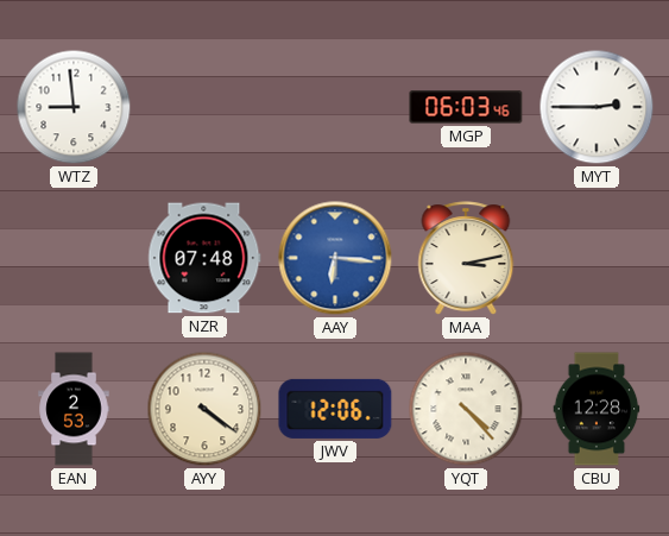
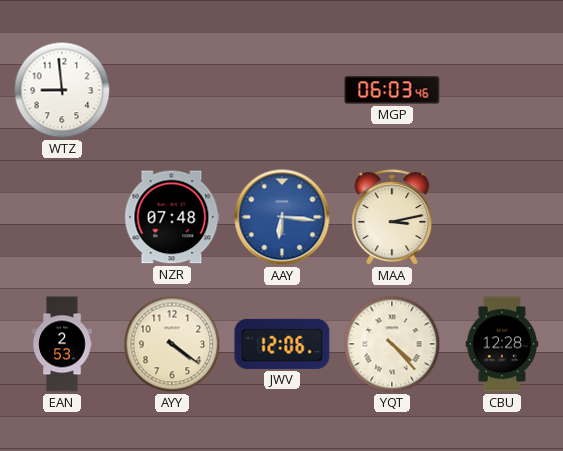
MYT: 2:45 -> none
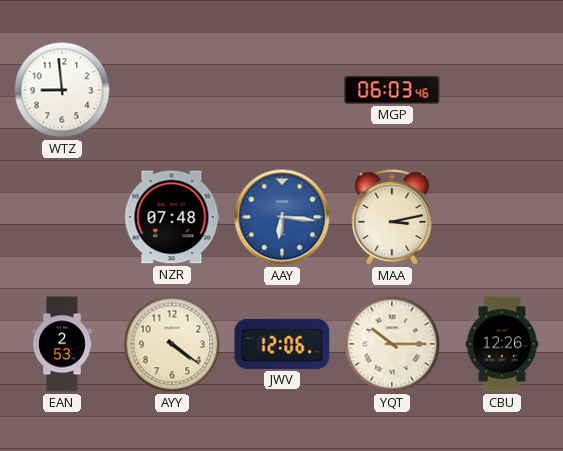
YQT: 4:23 -> 10:15
CBU: 12:28 -> 12:26
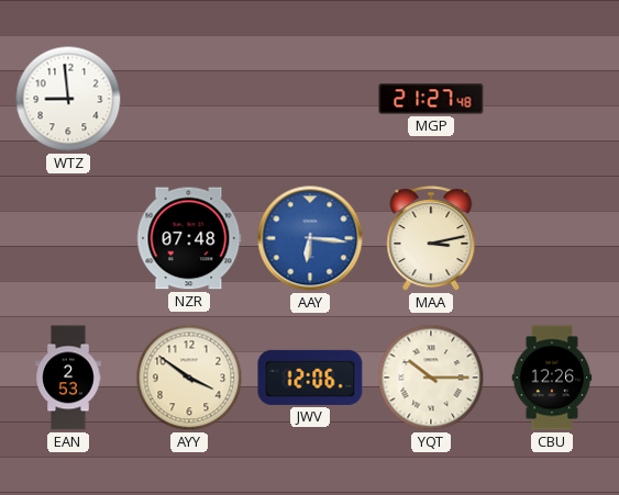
MGP: 06:03 -> 21:27
AYY: 4:21 -> 3:51
